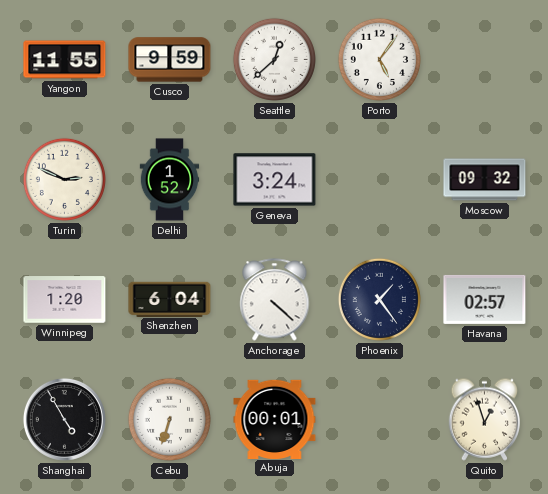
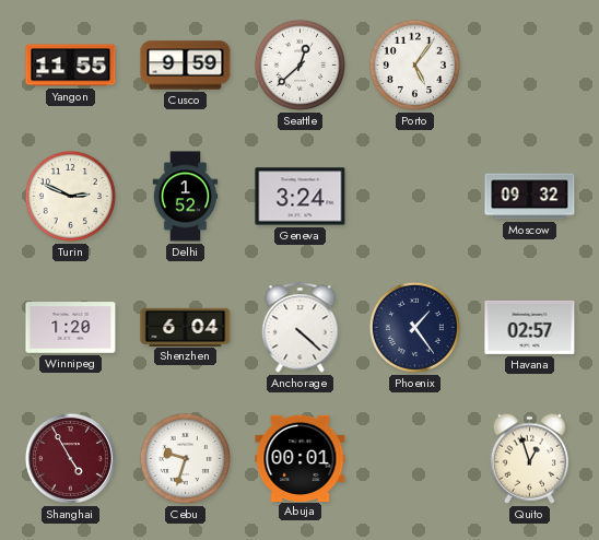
Shanghai dial: black -> burgundy
Cebu: 6:33 -> 9:33
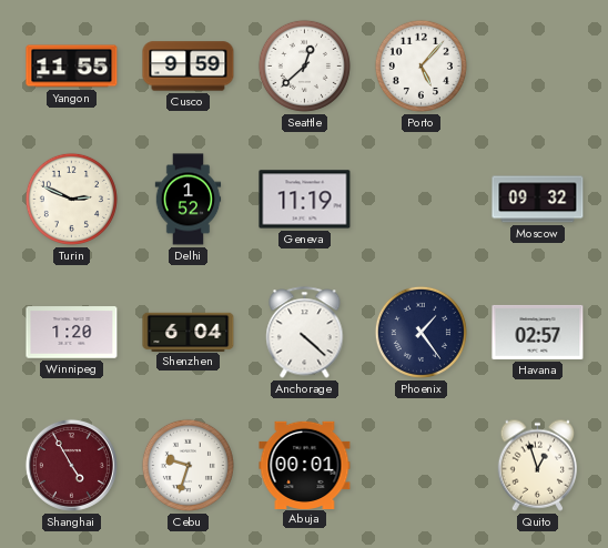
Porto: 5:06 -> 5:07
Geneva: 3:24 -> 11:19
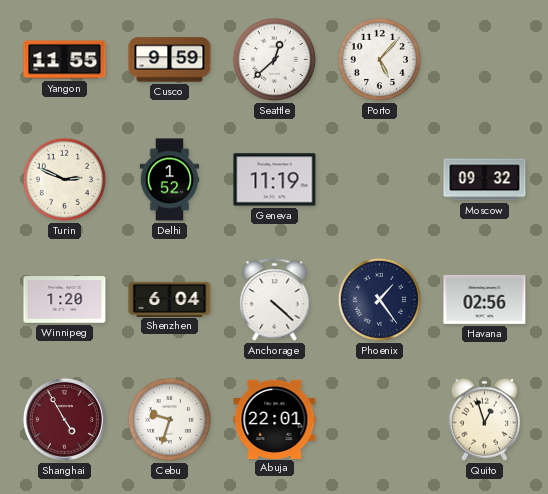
Havana: 02:57 -> 02:56
Abuja: 00:01 -> 22:01
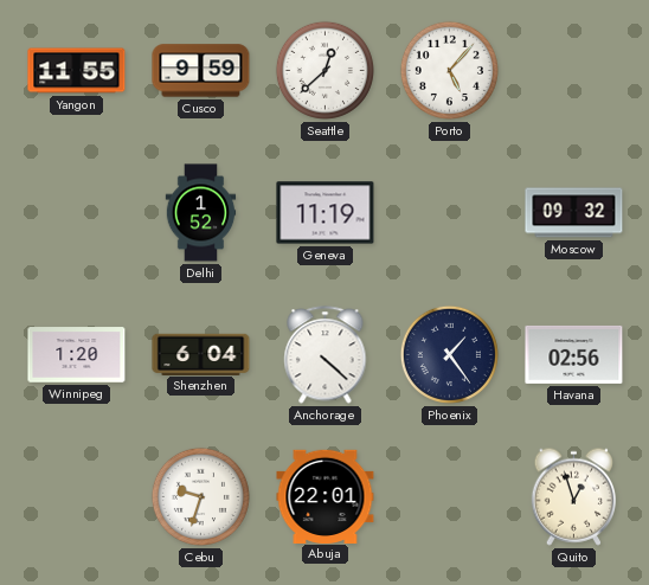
Turin: 2:49 -> none
Shanghai: 4:55 -> none
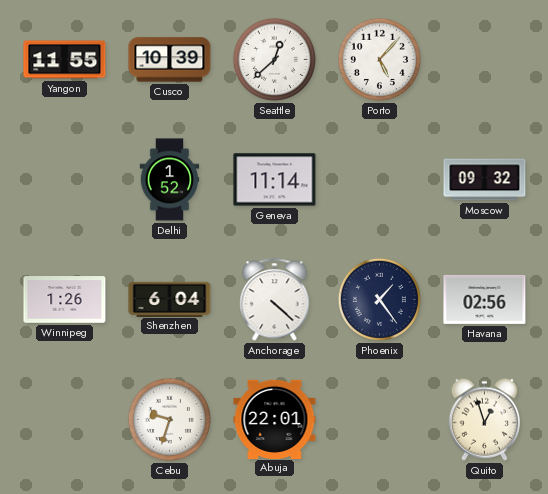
Cusco: 9:59 -> 10:39
Geneva: 11:19 -> 11:14
Winnipeg: 1:20 -> 1:26
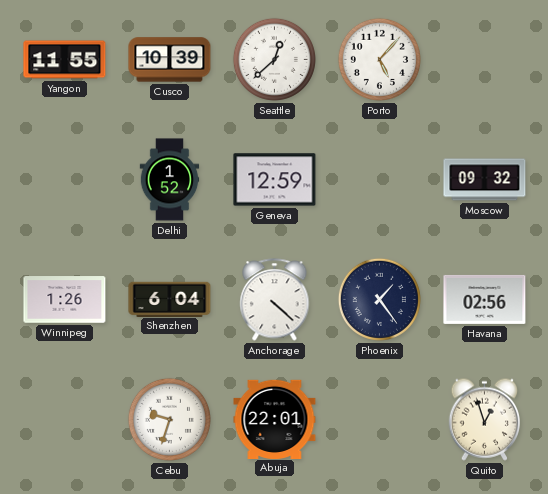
Geneva: 11:14 -> 12:59
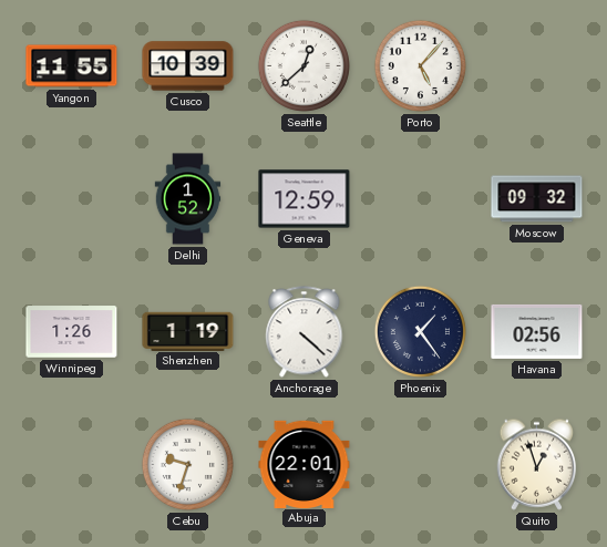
Shenzhen: 6:04 -> 1:19
